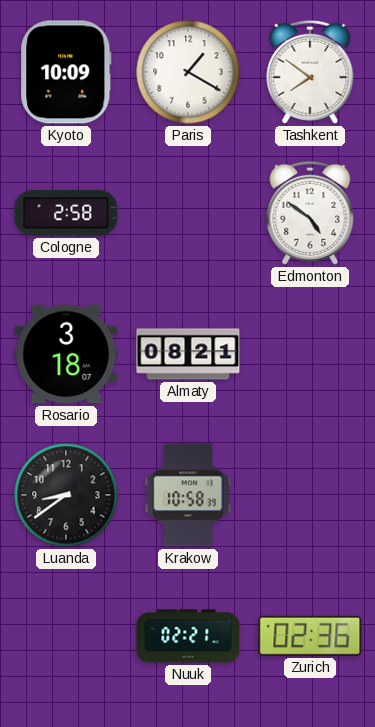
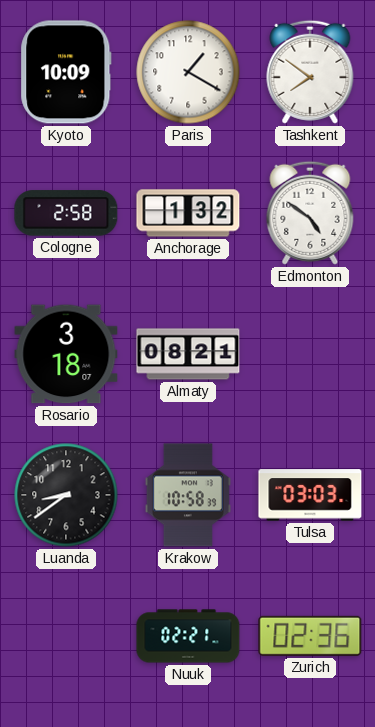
Anchorage: none -> 1:32
Tulsa: none -> 03:03
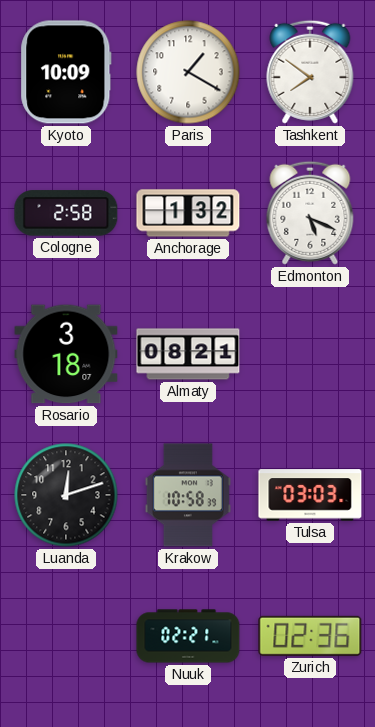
Edmonton: 4:51 -> 5:19
Luanda: 8:39 -> 12:12
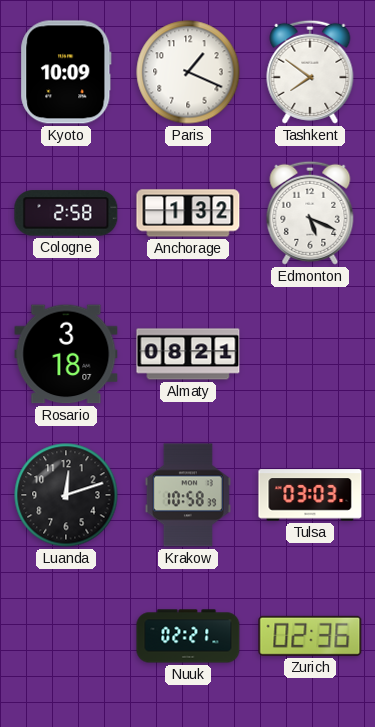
Paris: 1:20 -> 1:19
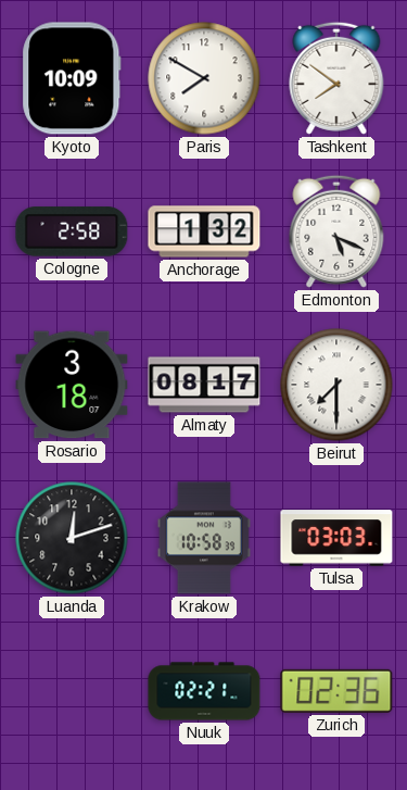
Paris: 1:19 -> 7:50
Almaty: 08:21 -> 08:17
Beirut: none -> 7:30
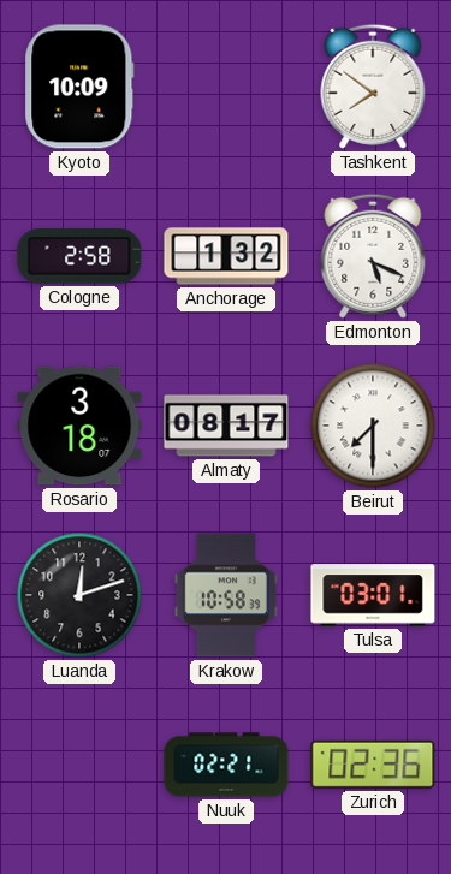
Paris: 7:50 -> none
Tulsa: 03:03 -> 03:01
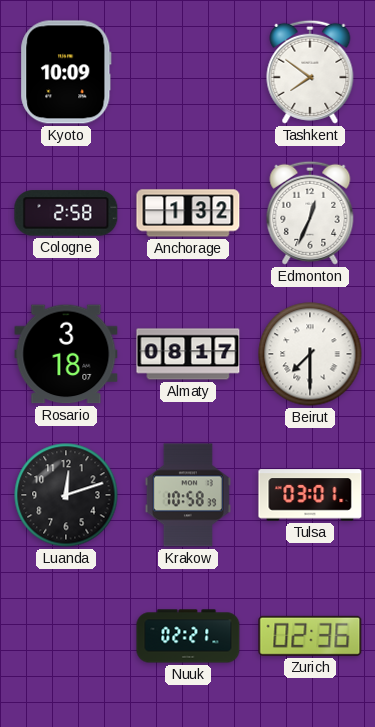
Edmonton: 5:19 -> 12:34
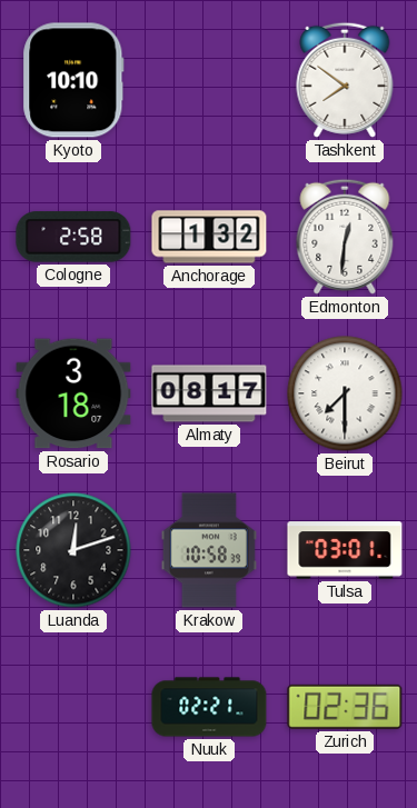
Kyoto: 10:09 -> 10:10
Edmonton: 12:34 -> 12:31
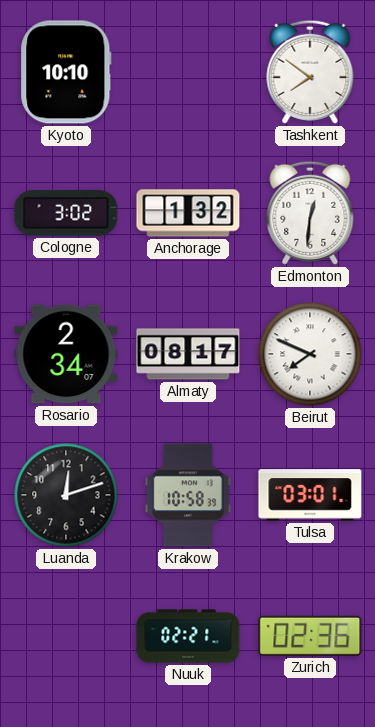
Cologne: 2:58 -> 3:02
Rosario: 3:18 -> 2:34
Beirut: 7:30 -> 7:49
